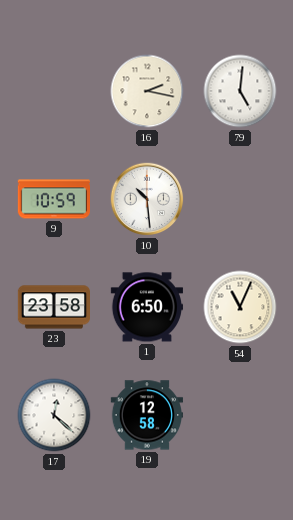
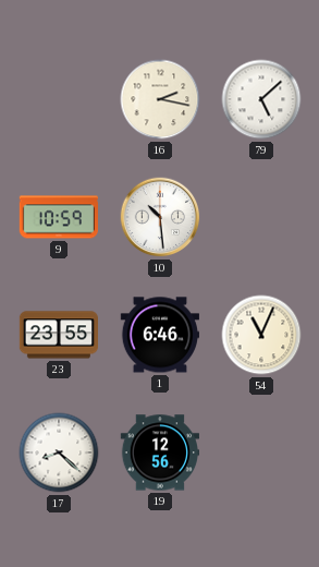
79: 5:01 -> 5:08
23: 23:58 -> 23:55
1: 6:50 -> 6:46
17: 12:22 -> 8:22
19: 12:58 -> 12:56
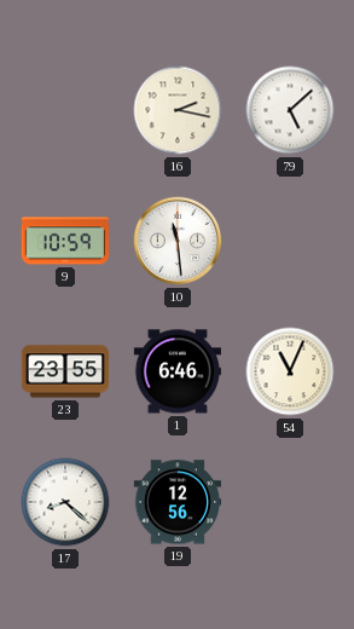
10: 10:29 -> 11:29
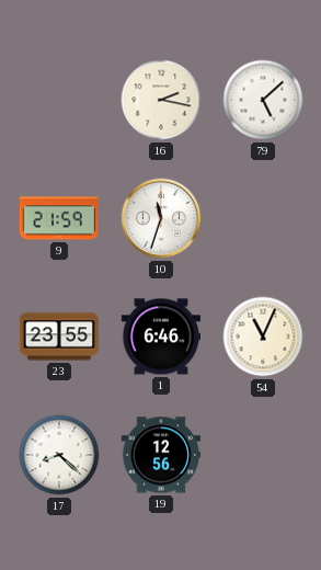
9: 10:59 -> 21:59
10: 11:29 -> 11:33
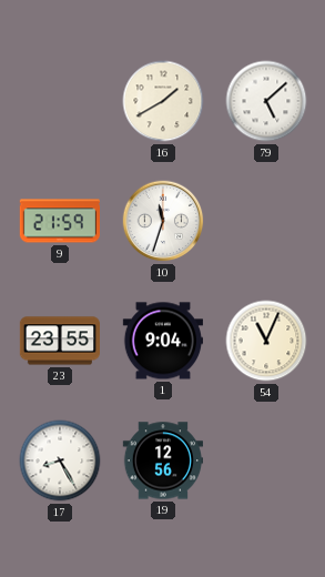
16: 2:17 -> 1:40
1: 6:46 -> 9:04
17: 8:22 -> 8:25
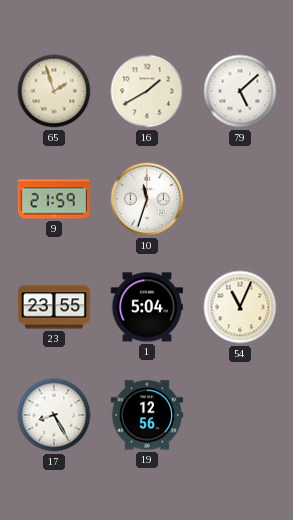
65: none -> 1:57
1: 9:04 -> 5:04
